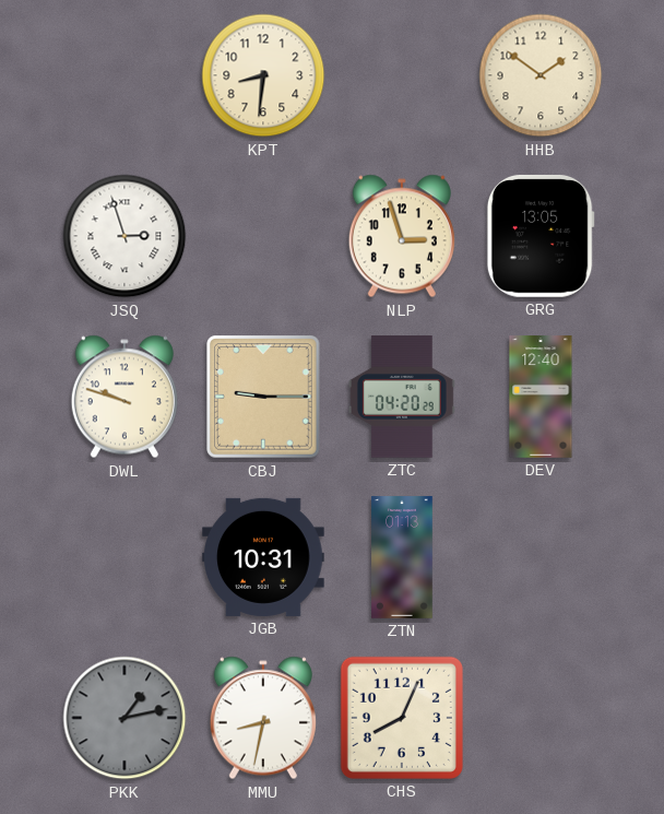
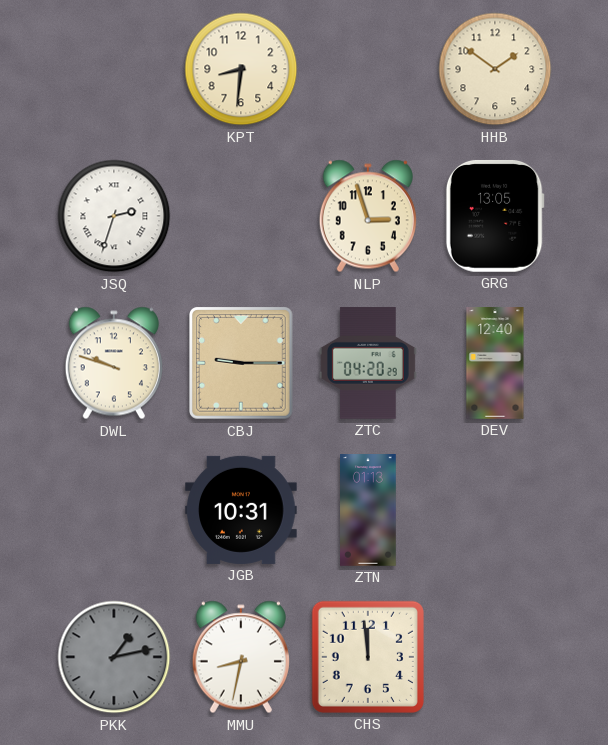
JSQ: 2:57 -> 2:33
CHS: 8:04 -> 11:59
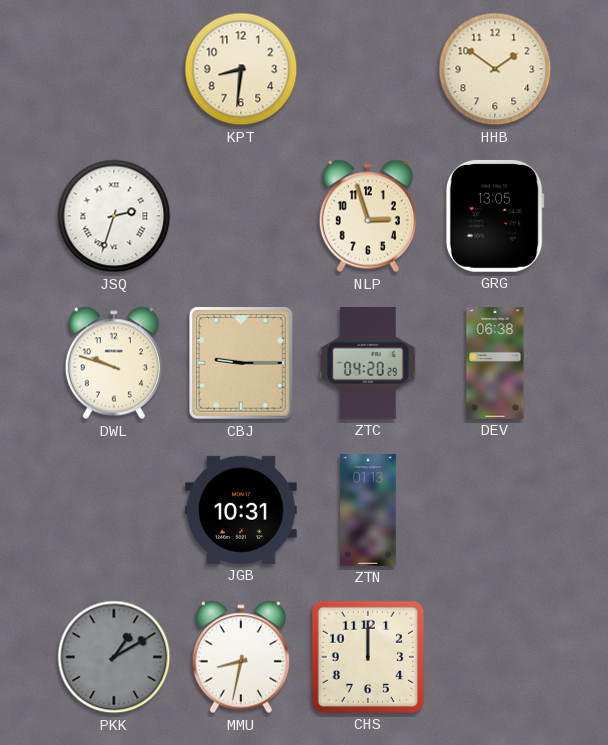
DEV: 12:40 -> 06:38
PKK: 1:13 -> 1:10
CHS: 11:59 -> 12:00
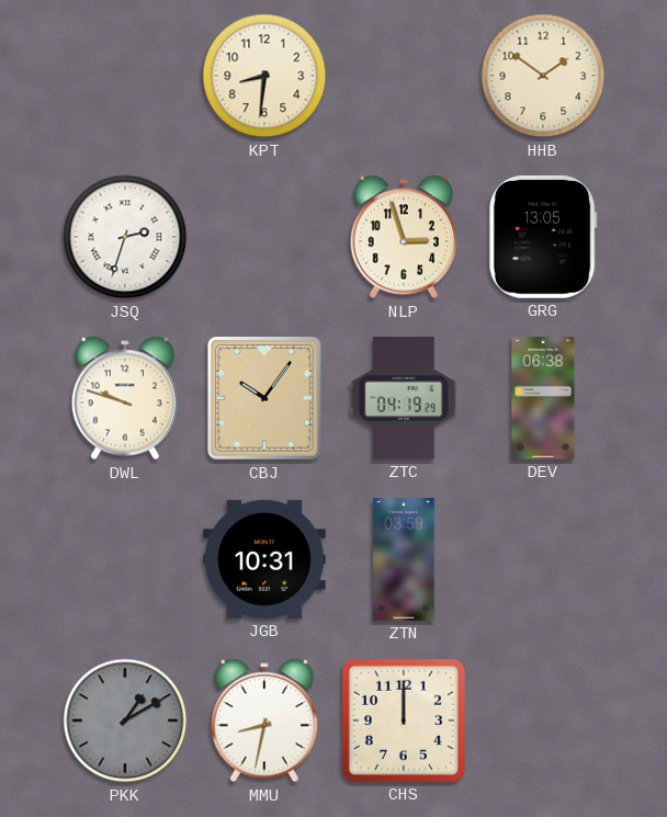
CBJ: 9:15 -> 10:06
ZTC: 04:20 -> 04:19
ZTN: 01:13 -> 03:59
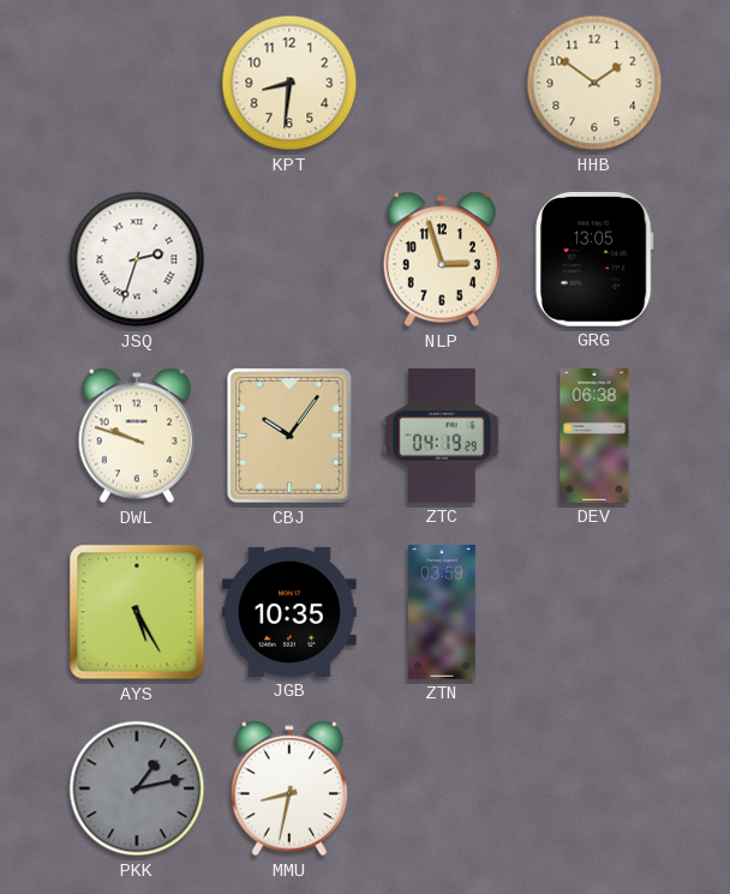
AYS: none -> 5:25
JGB: 10:31 -> 10:35
PKK: 1:10 -> 1:13
CHS: 12:00 -> none
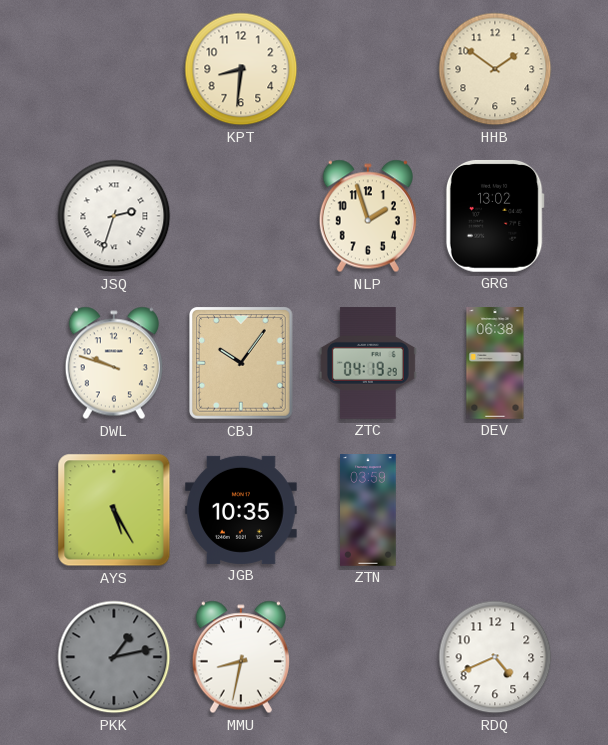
NLP: 2:57 -> 1:57
GRG: 13:05 -> 13:02
RDQ: none -> 4:41
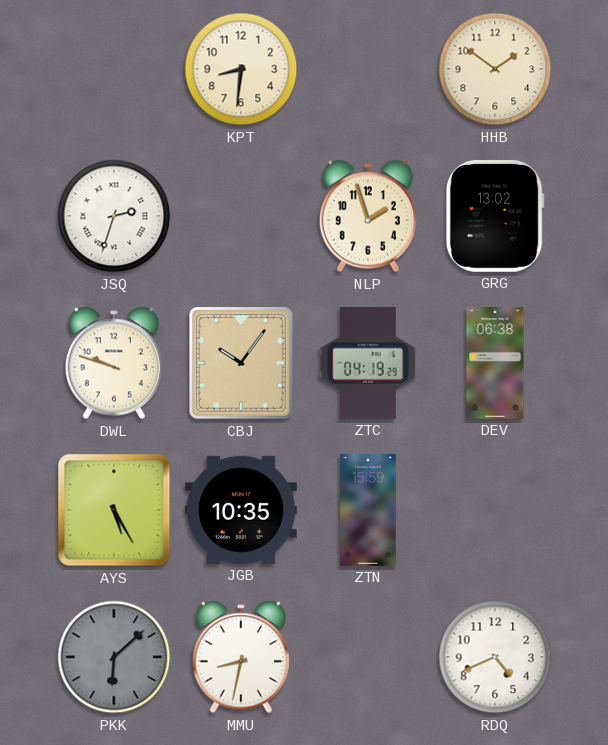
ZTN: 03:59 -> 15:59
PKK: 1:13 -> 6:08
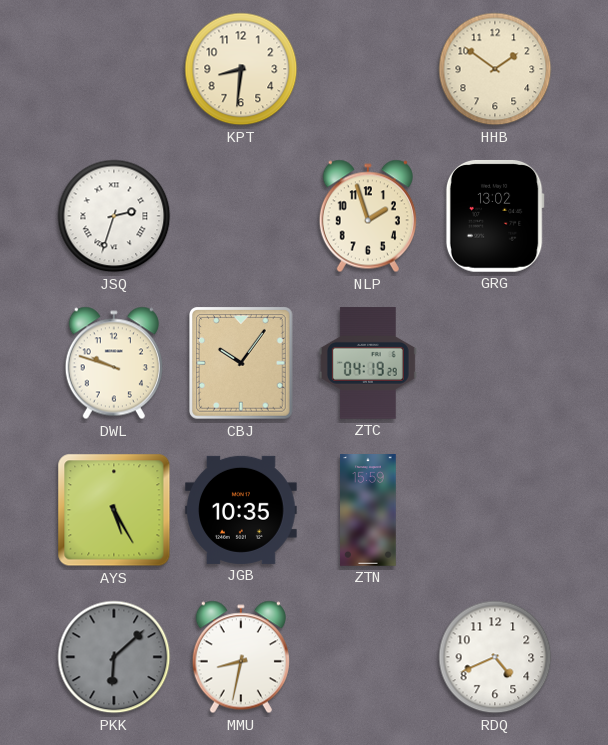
DEV: 06:38 -> none
